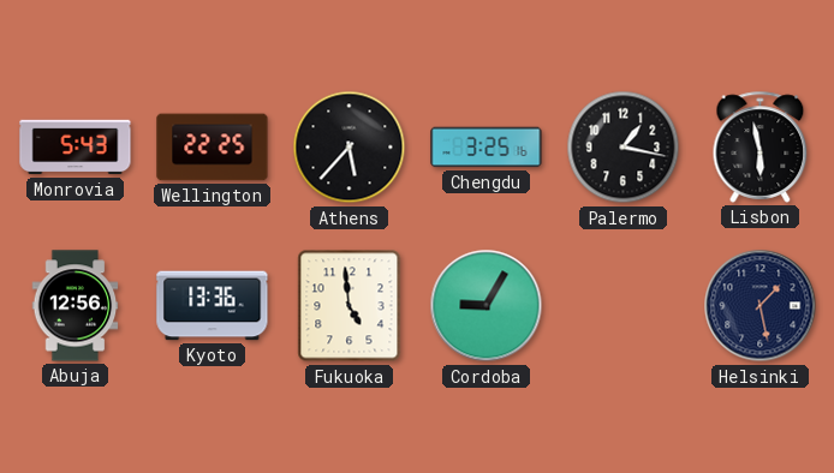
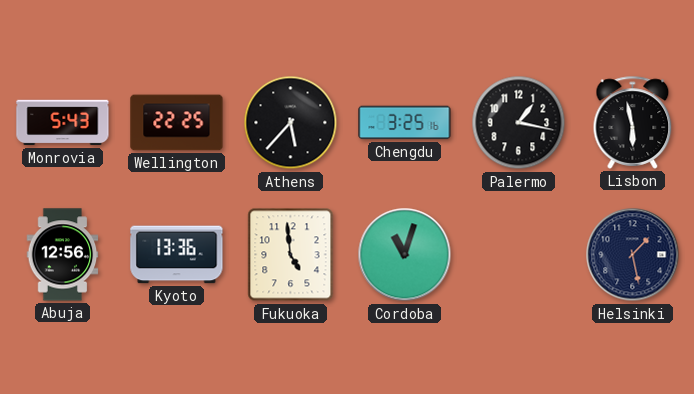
Cordoba: 9:05 -> 11:03
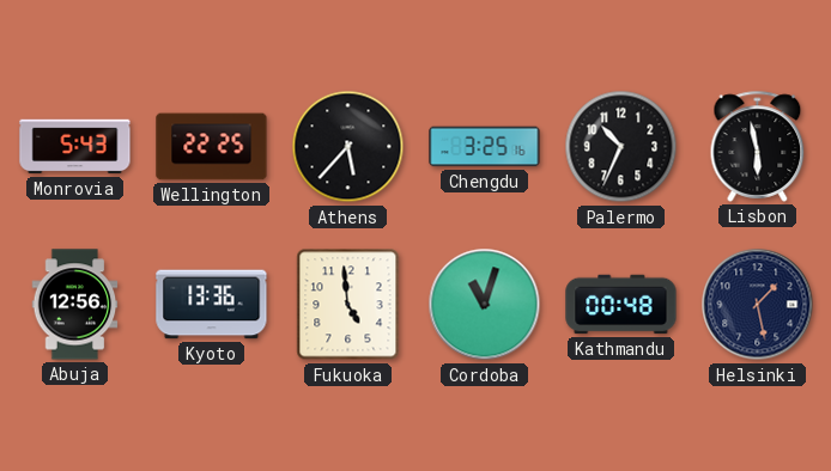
Palermo: 1:17 -> 10:34
Kathmandu: none -> 00:48
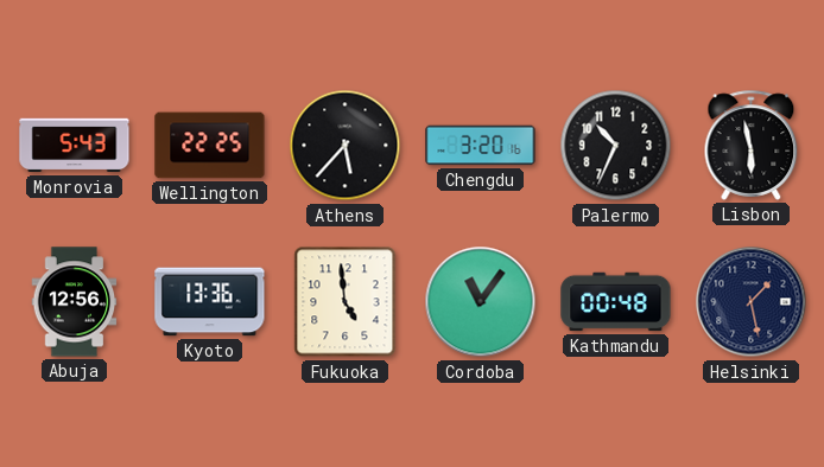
Chengdu: 3:25 -> 3:20
Cordoba: 11:03 -> 11:06
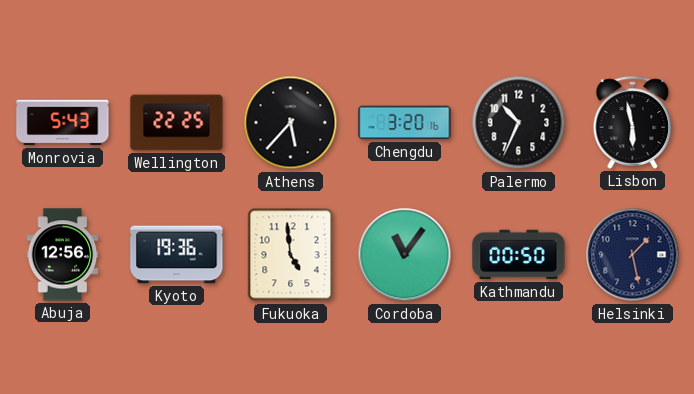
Kyoto: 13:36 -> 19:36
Kathmandu: 00:48 -> 00:50
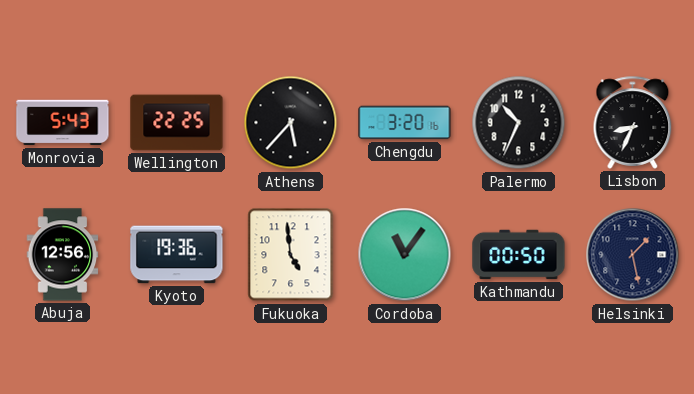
Lisbon: 5:58 -> 8:34
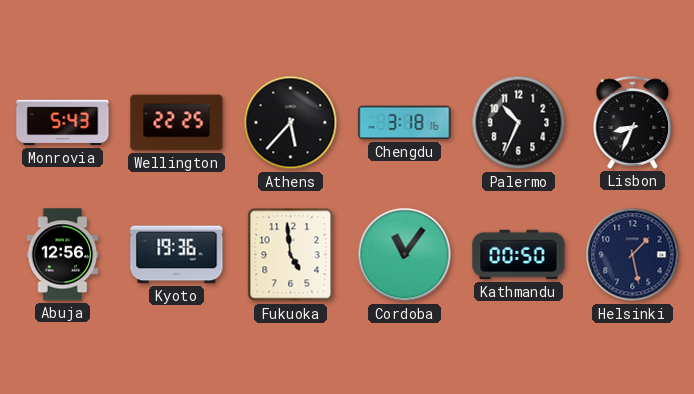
Chengdu: 3:20 -> 3:18
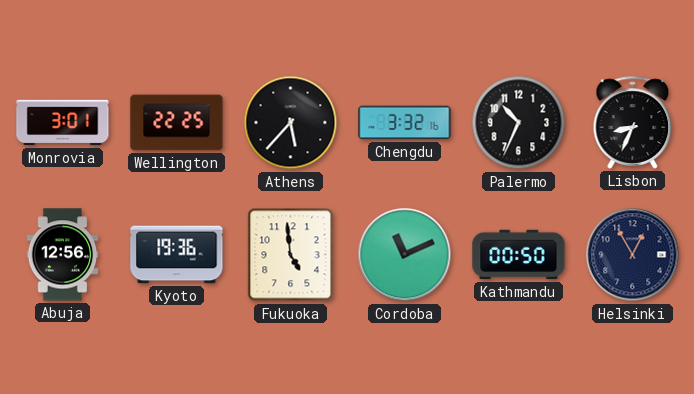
Monrovia: 5:43 -> 3:01
Chengdu: 3:18 -> 3:32
Cordoba: 11:06 -> 11:11
Helsinki: 1:28 -> 12:55
